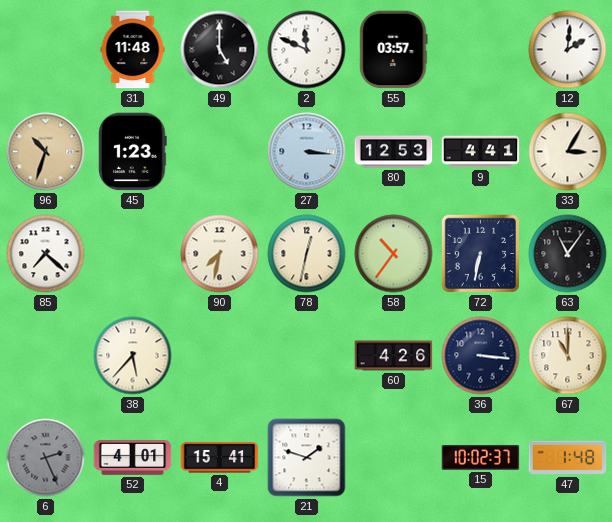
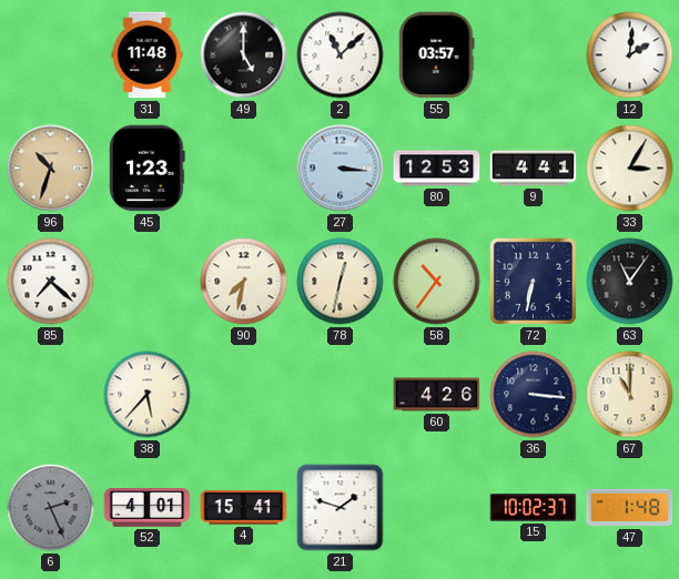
2: 11:49 -> 11:08
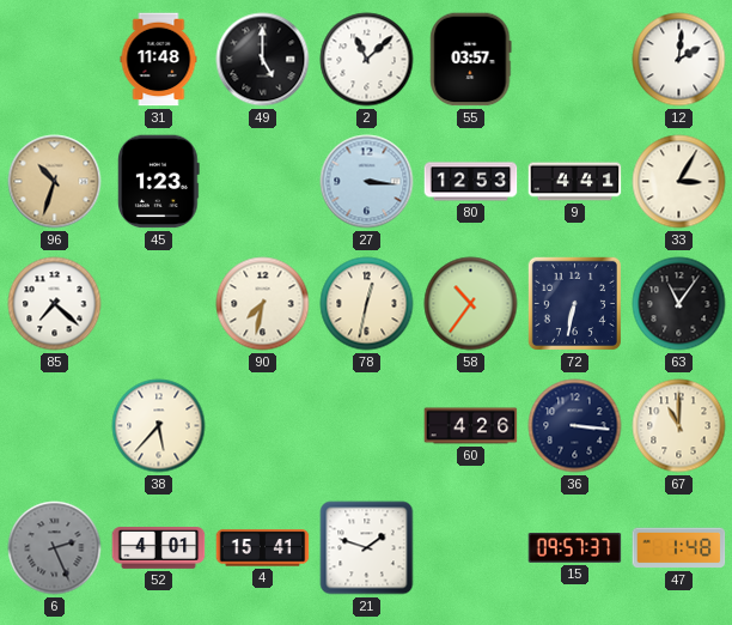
15: 10:02 -> 09:57
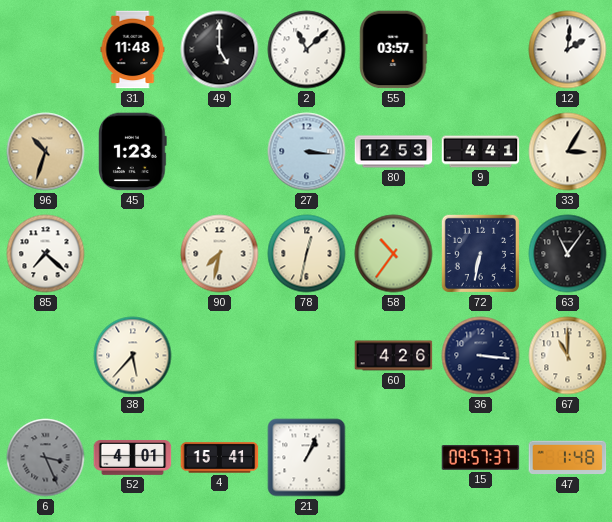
6: 2:26 -> 3:26
21: 1:48 -> 1:04
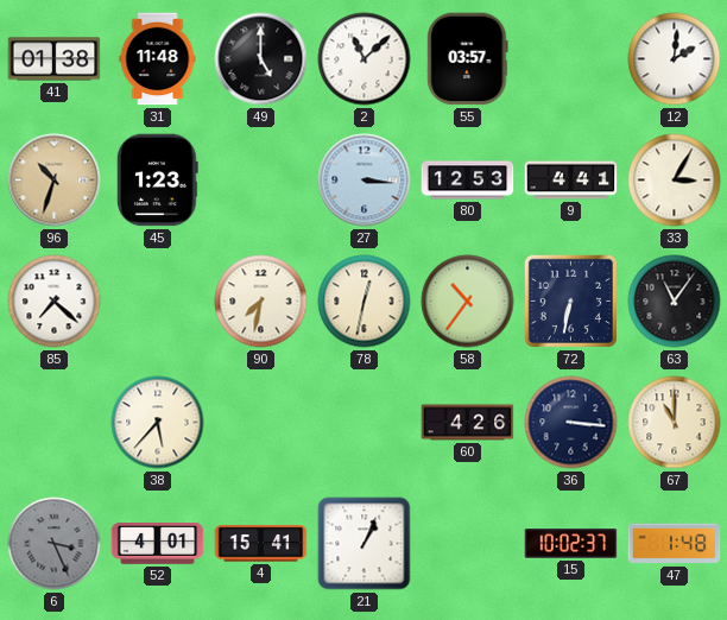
41: none -> 01:38
15: 09:57 -> 10:02
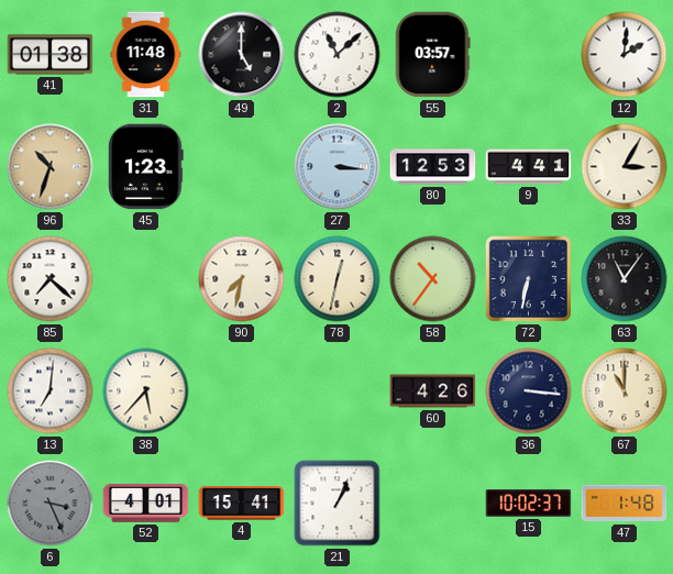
13: none -> 7:01
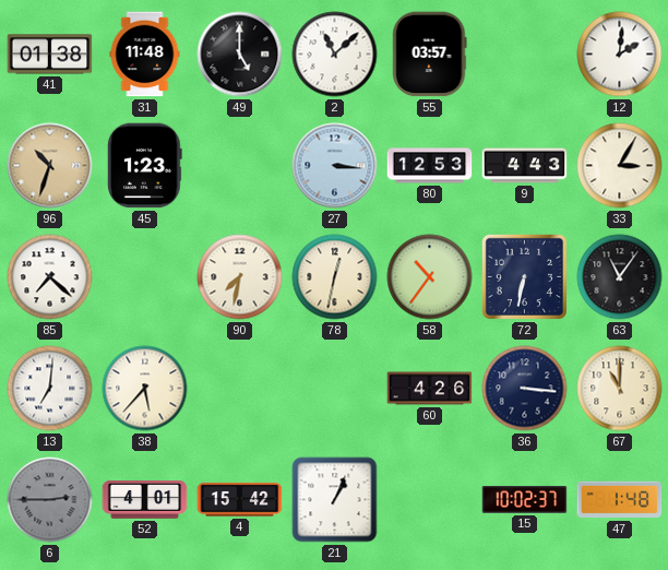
9: 4:41 -> 4:43
6: 3:26 -> 2:45
4: 15:41 -> 15:42
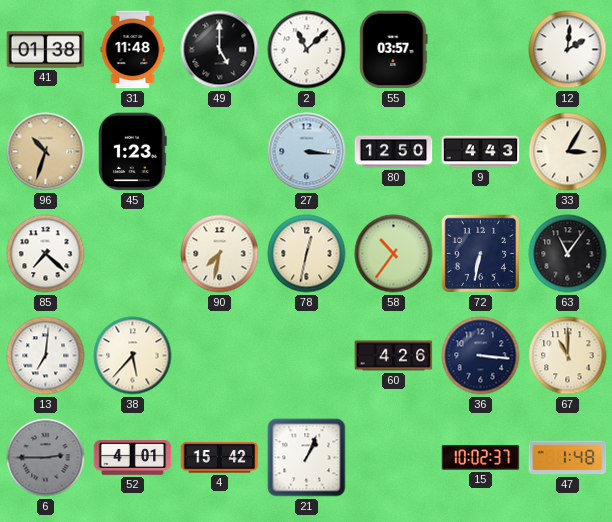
80: 12:53 -> 12:50
